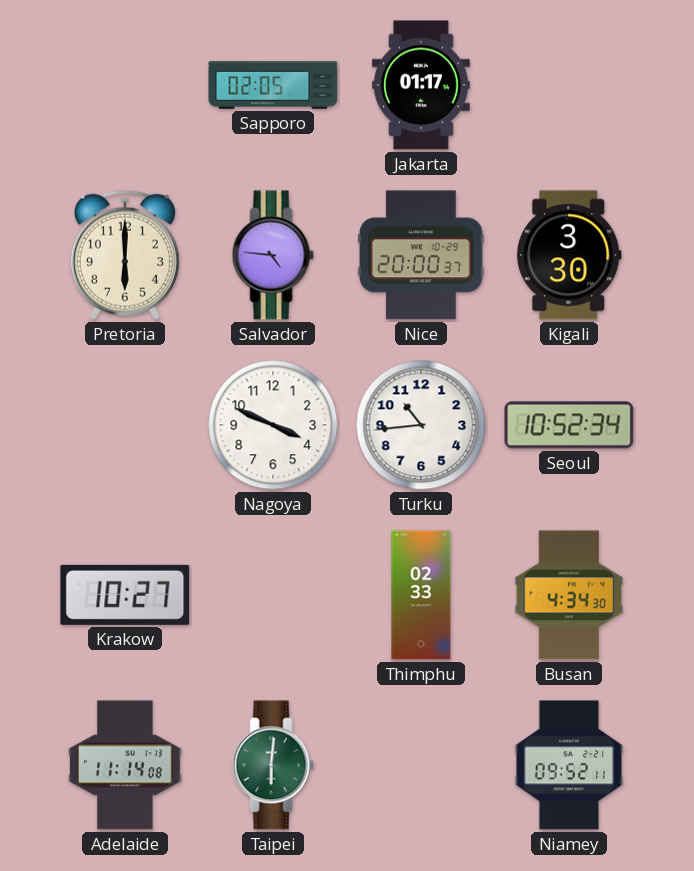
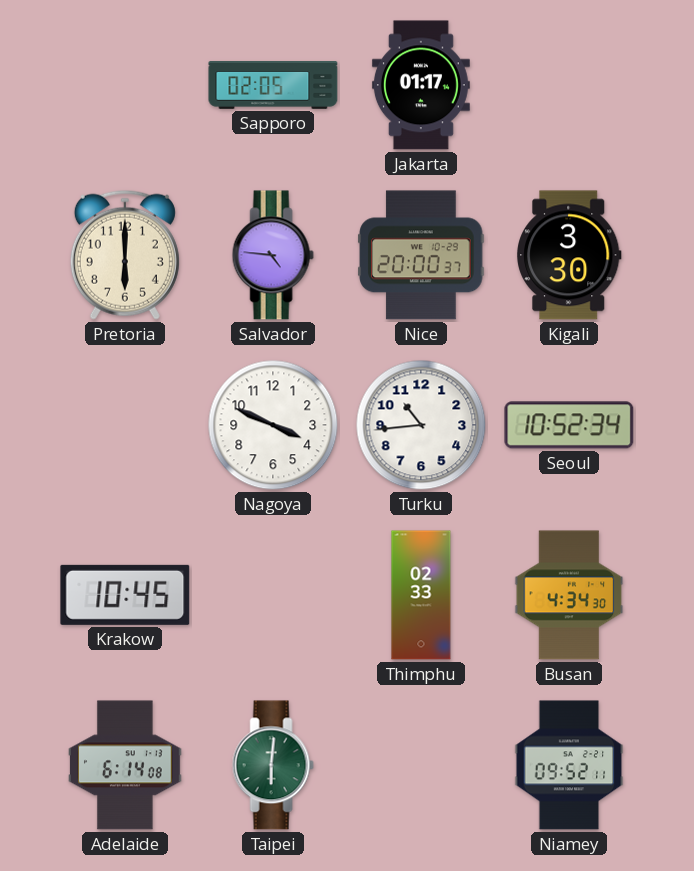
Krakow: 10:27 -> 10:45
Adelaide: 11:14 -> 6:14
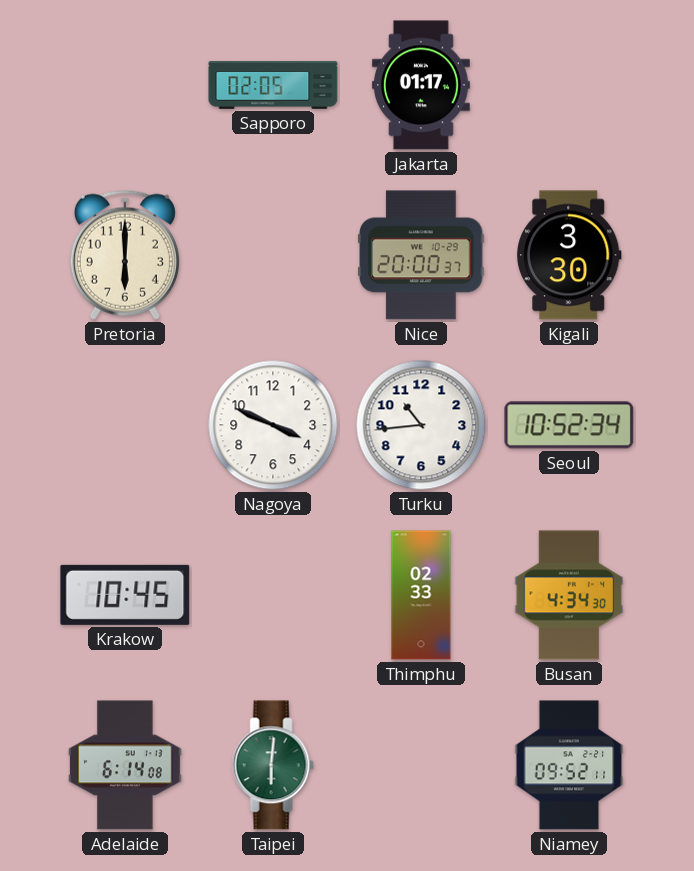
Salvador: 4:46 -> none
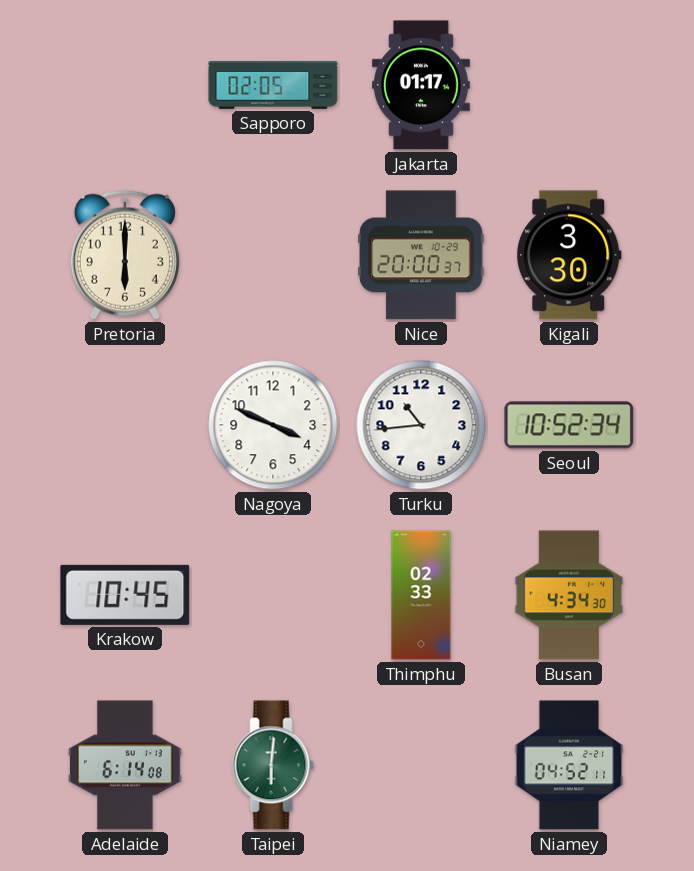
Niamey: 09:52 -> 04:52
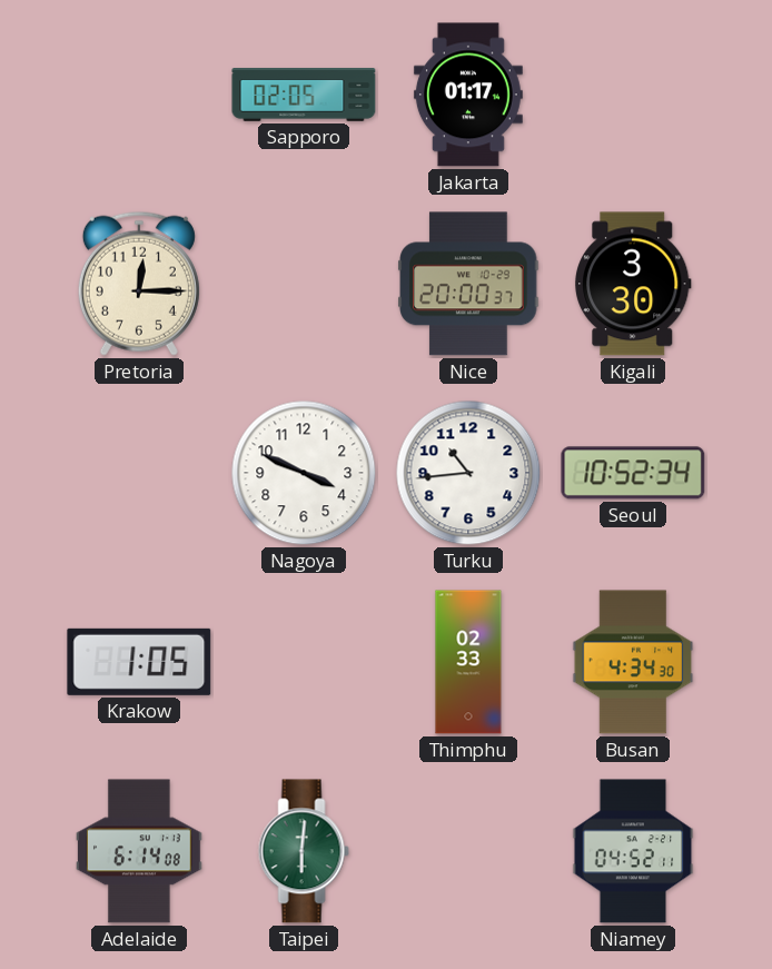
Pretoria: 6:00 -> 12:15
Krakow: 10:45 -> 1:05
